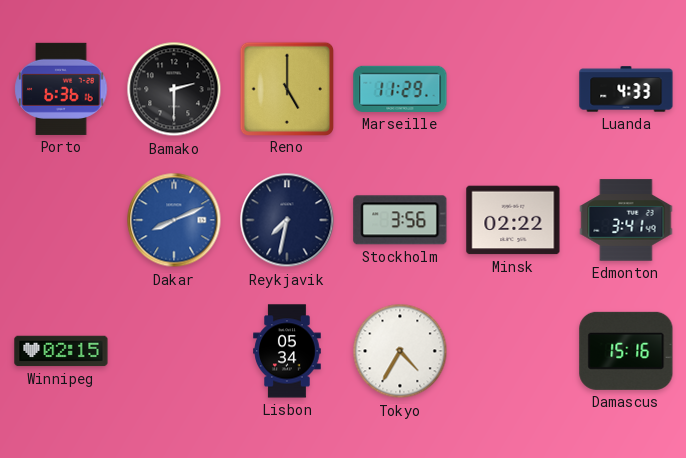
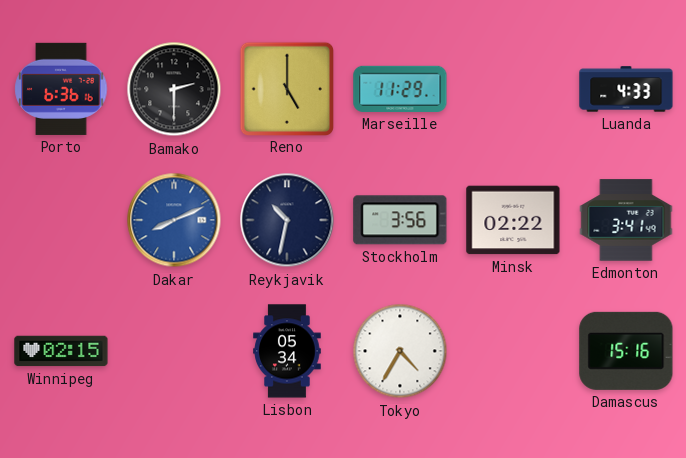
Reykjavik: 7:32 -> 10:32
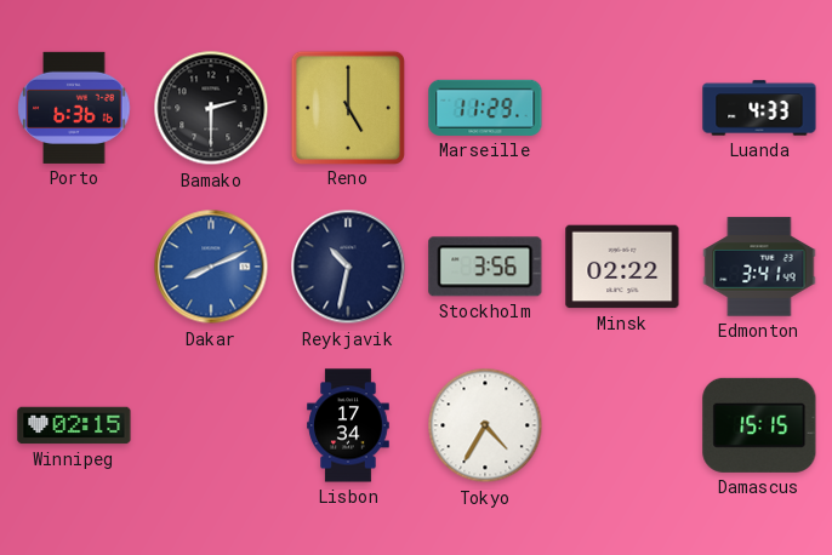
Lisbon: 05:34 -> 17:34
Damascus: 15:16 -> 15:15
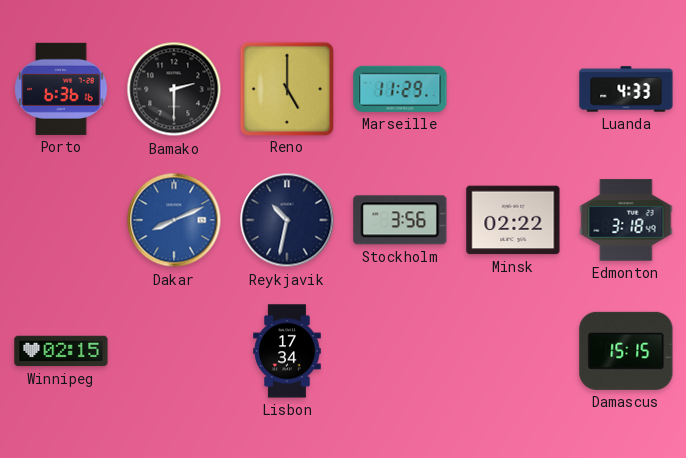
Edmonton: 3:41 -> 3:18
Tokyo: 4:35 -> none
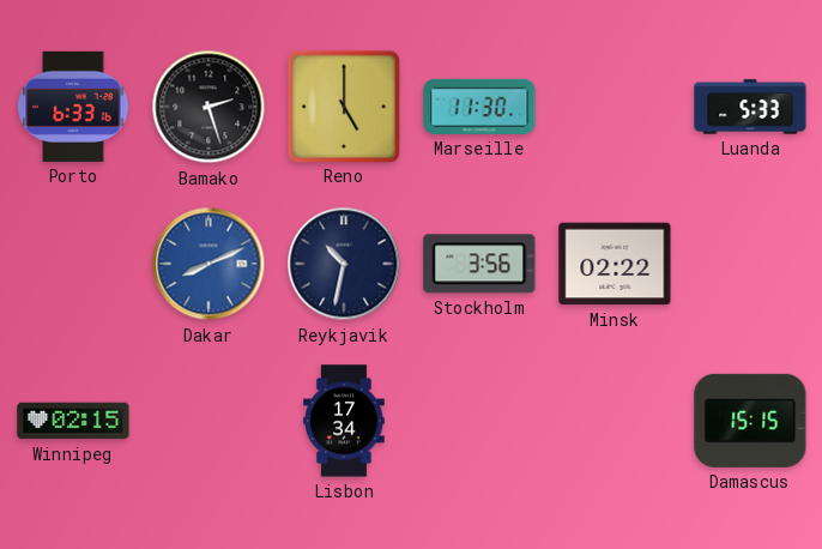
Porto: 6:36 -> 6:33
Bamako: 2:30 -> 2:27
Marseille: 11:29 -> 11:30
Luanda: 4:33 -> 5:33
Edmonton: 3:18 -> none
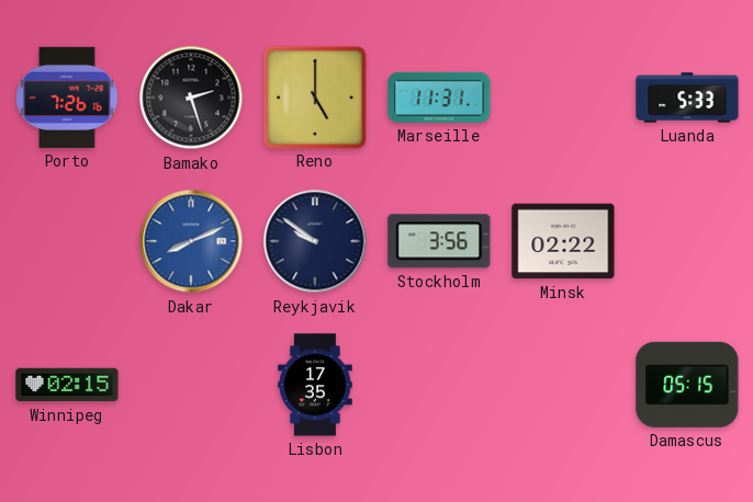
Porto: 6:33 -> 7:26
Marseille: 11:30 -> 11:31
Reykjavik: 10:32 -> 9:51
Lisbon: 17:34 -> 17:35
Damascus: 15:15 -> 05:15
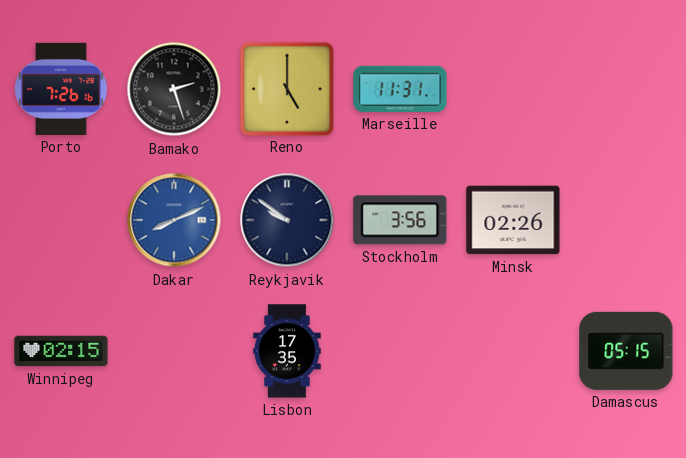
Luanda: 5:33 -> none
Minsk: 02:22 -> 02:26
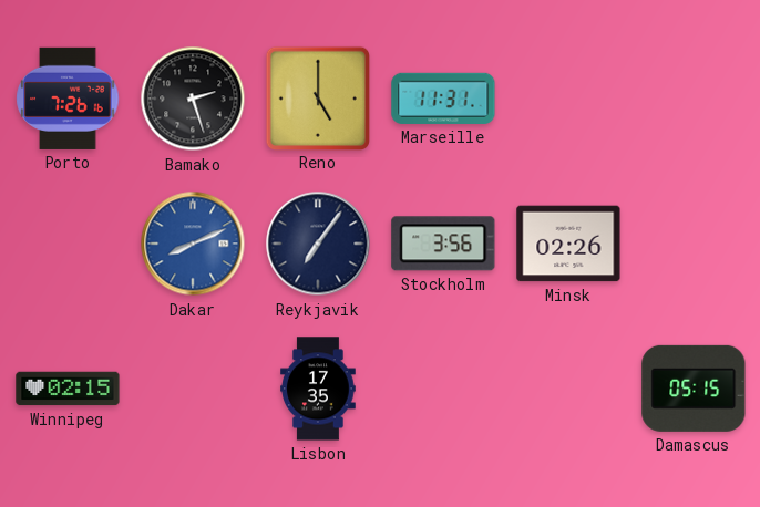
Reykjavik: 9:51 -> 7:06
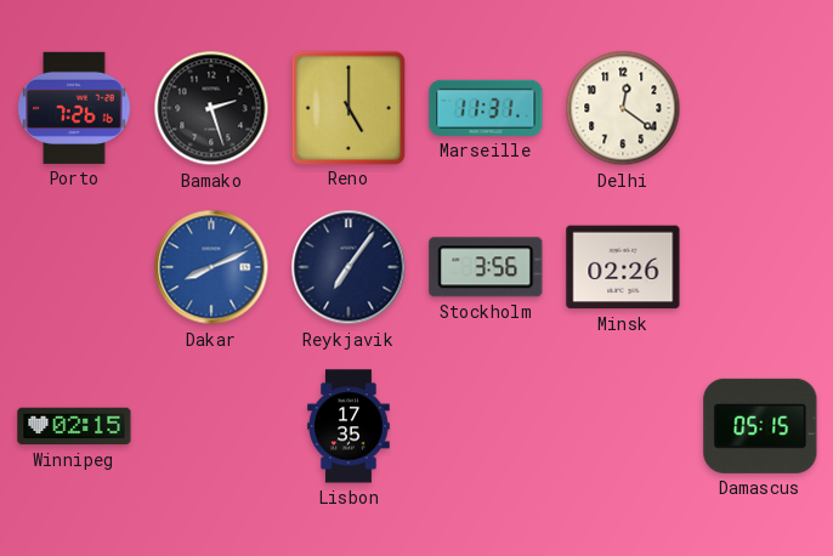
Delhi: none -> 12:21
